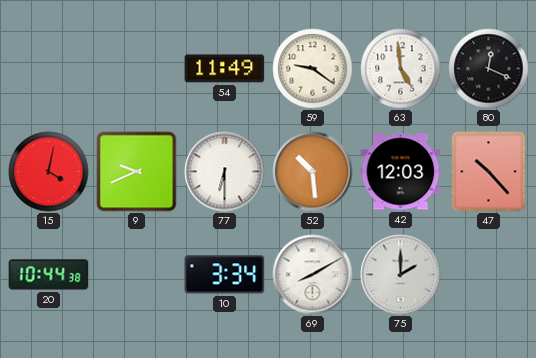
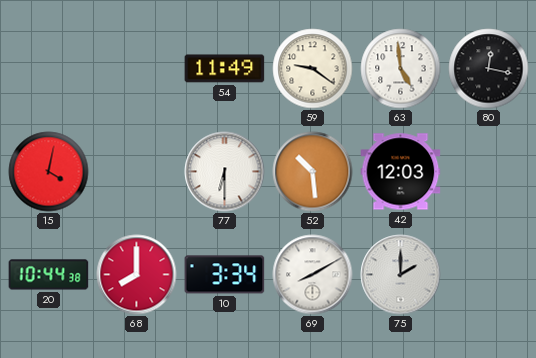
80: 12:19 -> 12:17
9: 9:41 -> none
47: 10:23 -> none
68: none -> 8:00
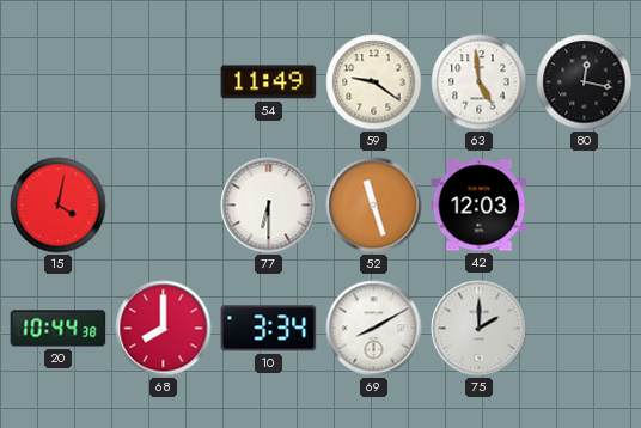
52: 10:29 -> 11:27
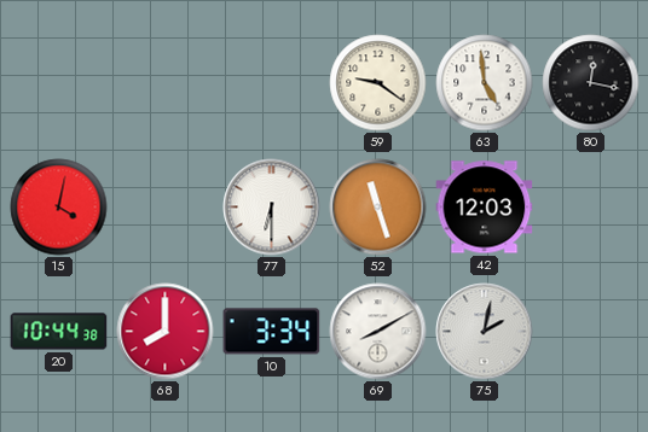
54: 11:49 -> none
75: 2:00 -> 2:02
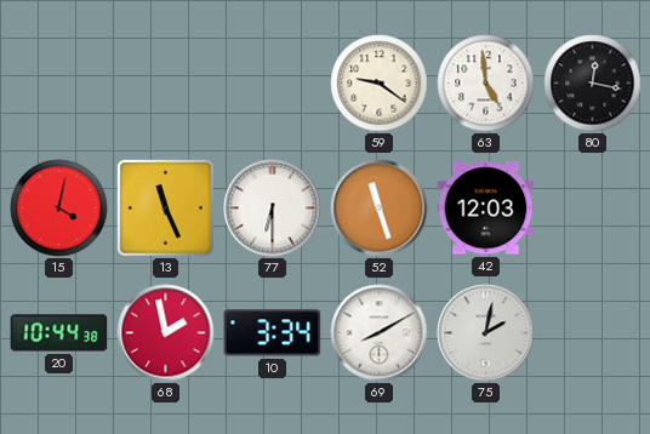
13: none -> 11:26
68: 8:00 -> 1:58
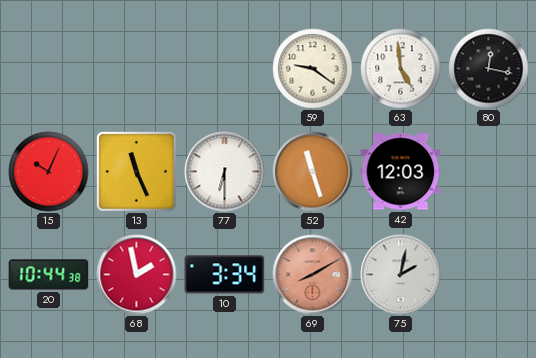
15: 4:02 -> 10:04
69 dial: white -> salmon
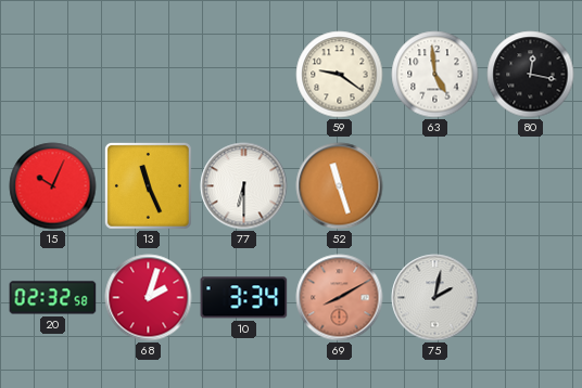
42: 12:03 -> none
20: 10:44 -> 02:32
68: 1:58 -> 2:03
